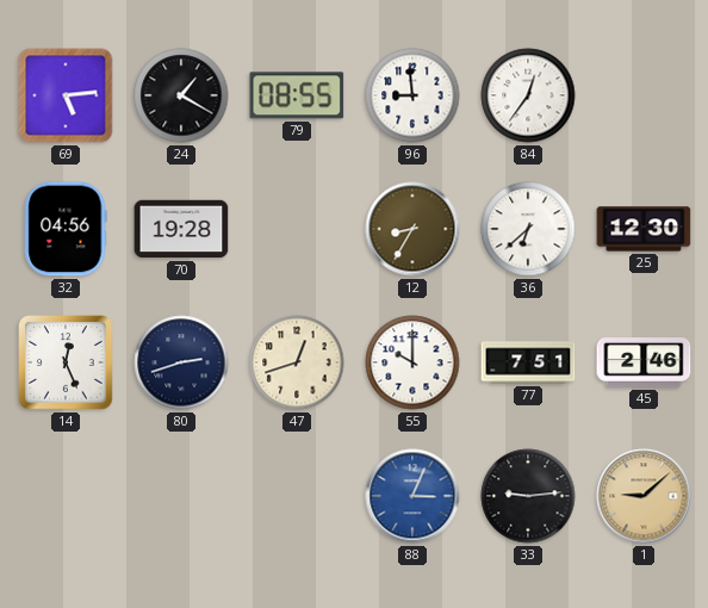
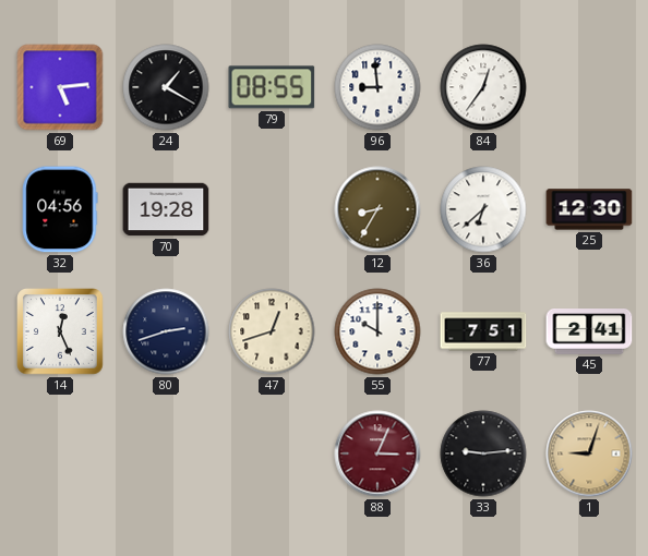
45: 2:46 -> 2:41
88 dial: blue -> burgundy
1: 9:08 -> 9:03
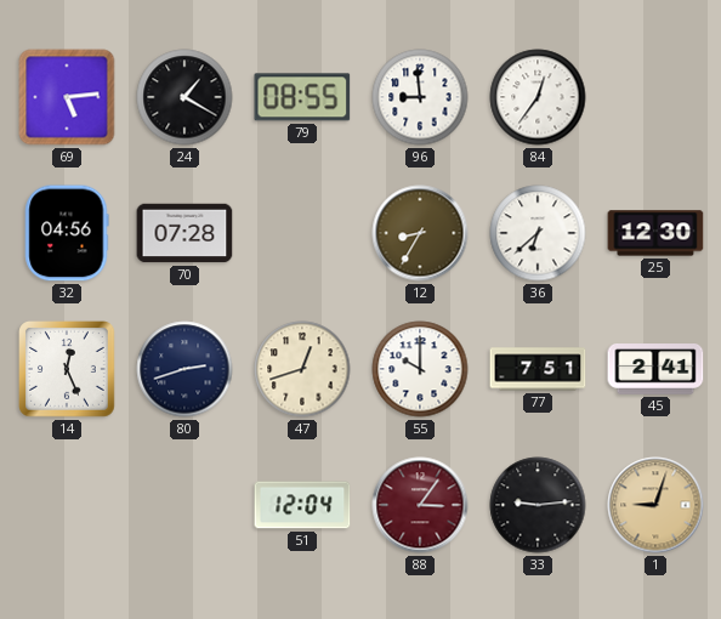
70: 19:28 -> 07:28
51: none -> 12:04
88: 3:04 -> 3:06
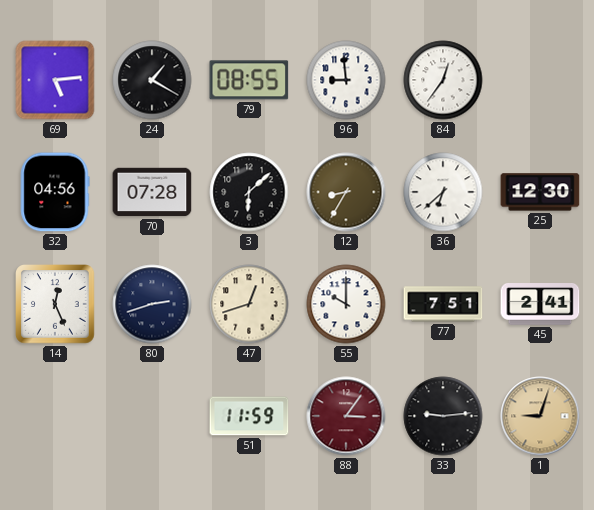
3: none -> 6:08
51: 12:04 -> 11:59
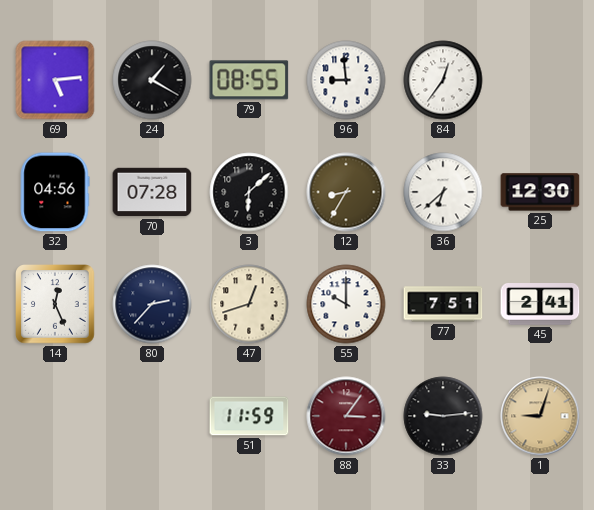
80: 2:42 -> 2:37
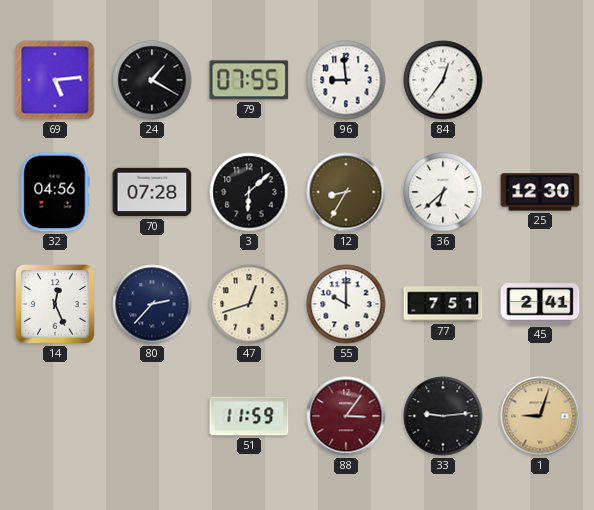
79: 08:55 -> 07:55
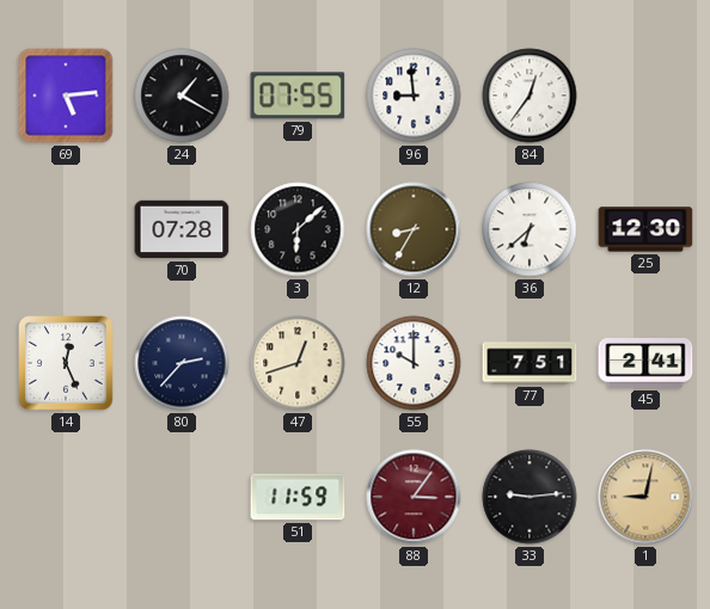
32: 04:56 -> none
1: 9:03 -> 9:02
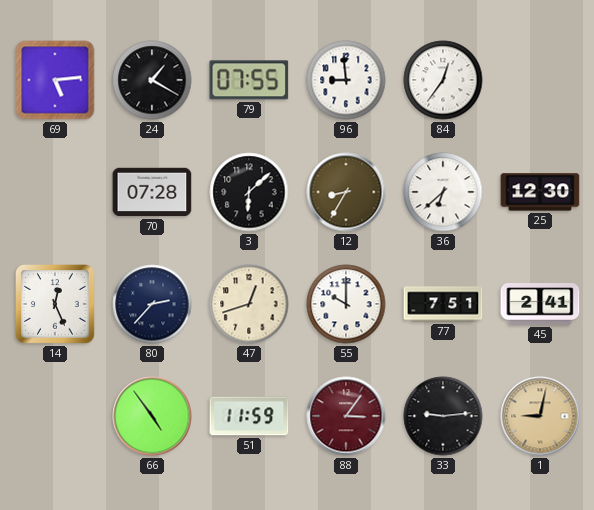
66: none -> 4:54
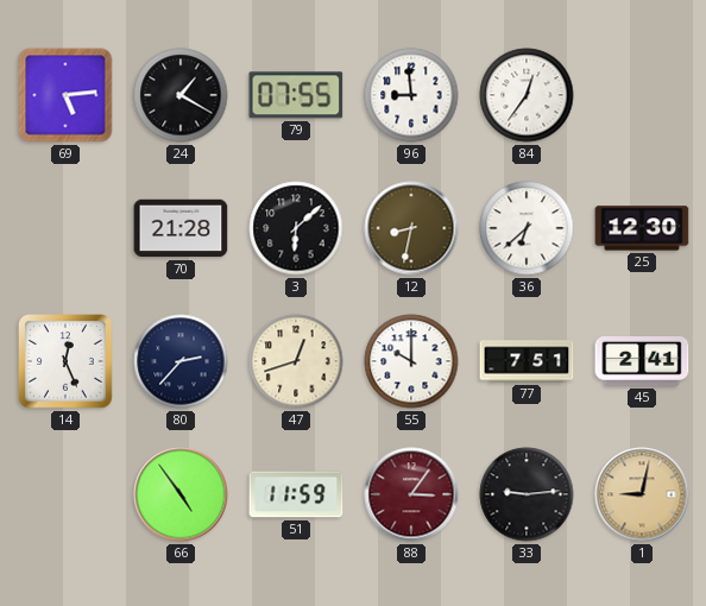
70: 07:28 -> 21:28
12: 8:35 -> 8:32
